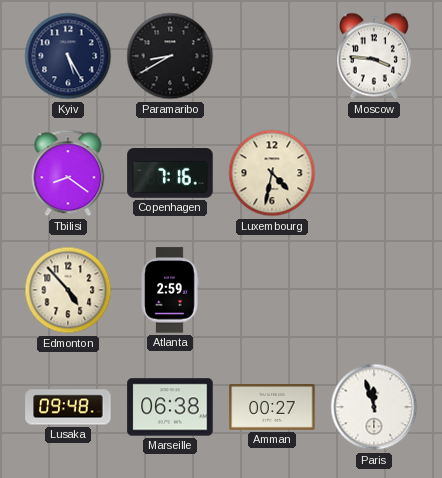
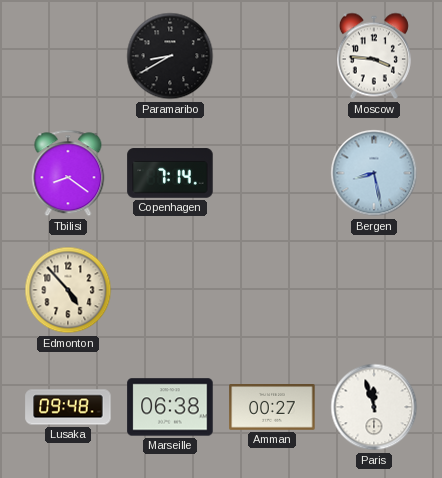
Kyiv: 5:25 -> none
Copenhagen: 7:16 -> 7:14
Luxembourg: 4:32 -> none
Bergen: none -> 8:28
Atlanta: 2:59 -> none
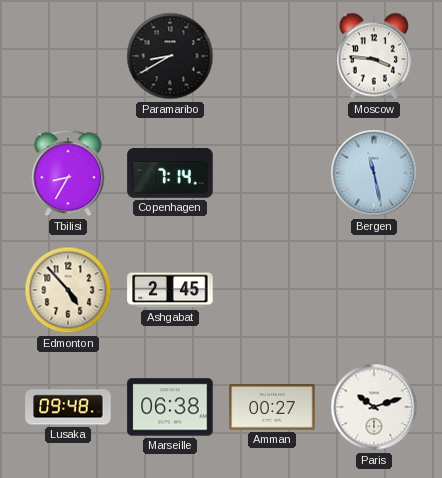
Tbilisi: 8:21 -> 8:35
Bergen: 8:28 -> 11:28
Ashgabat: none -> 2:45
Paris: 11:57 -> 10:12
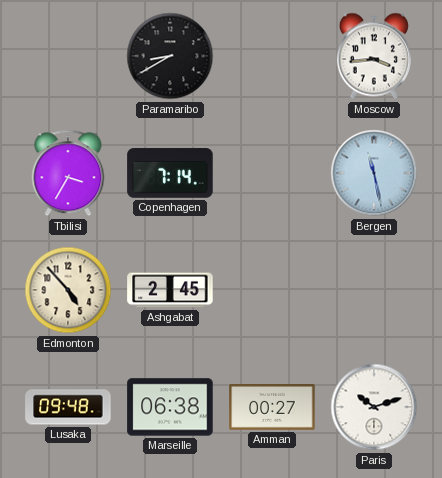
Moscow: 3:46 -> 3:44
Tbilisi: 8:35 -> 3:35
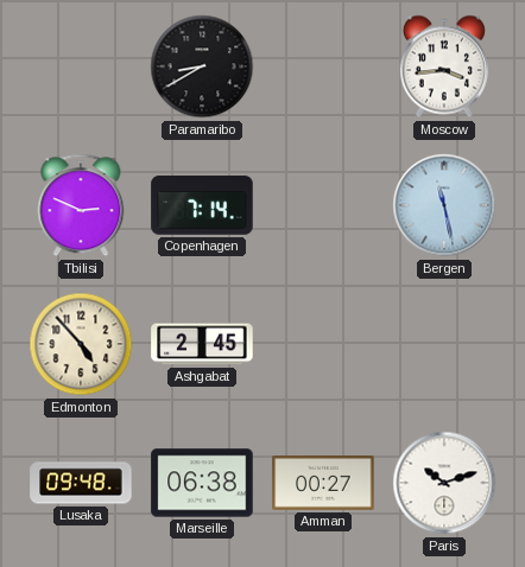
Tbilisi: 3:35 -> 2:49
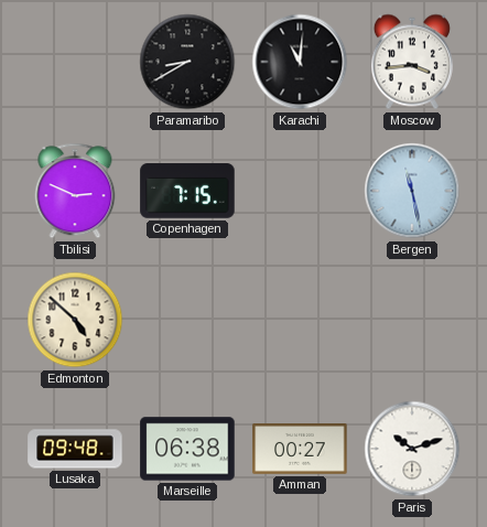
Karachi: none -> 11:01
Copenhagen: 7:14 -> 7:15
Edmonton: 4:53 -> 4:52
Ashgabat: 2:45 -> none
